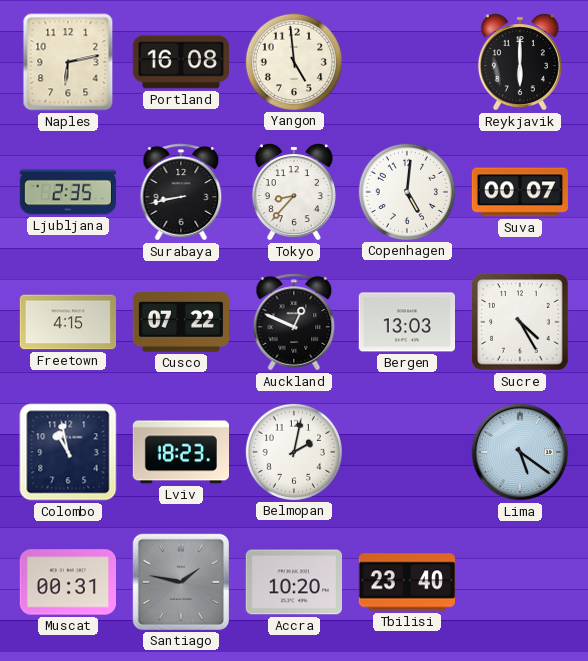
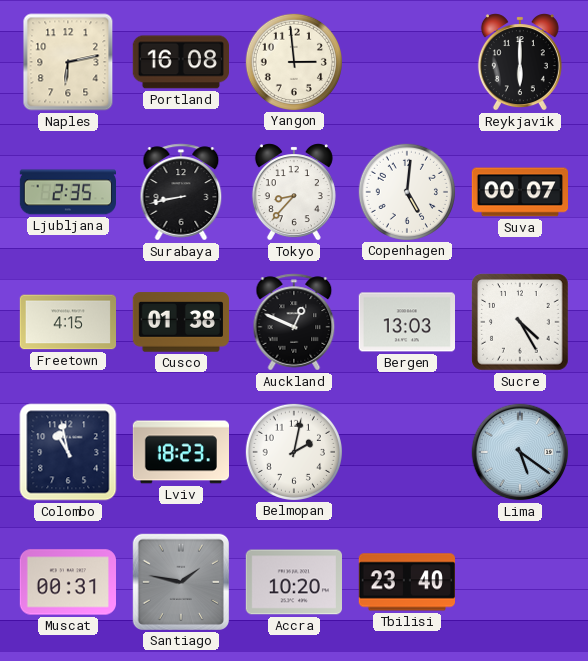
Yangon: 4:59 -> 2:59
Cusco: 07:22 -> 01:38
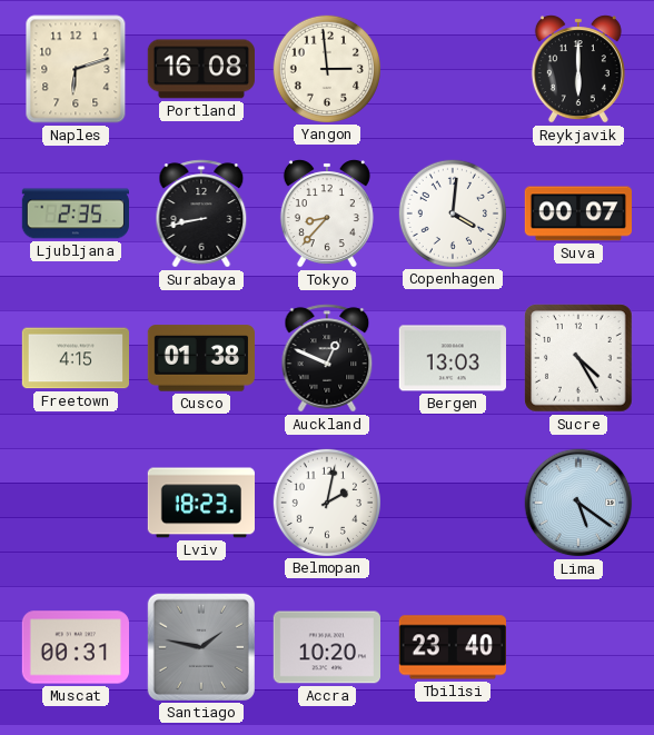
Naples: 6:13 -> 6:12
Copenhagen: 5:01 -> 4:01
Colombo: 10:58 -> none
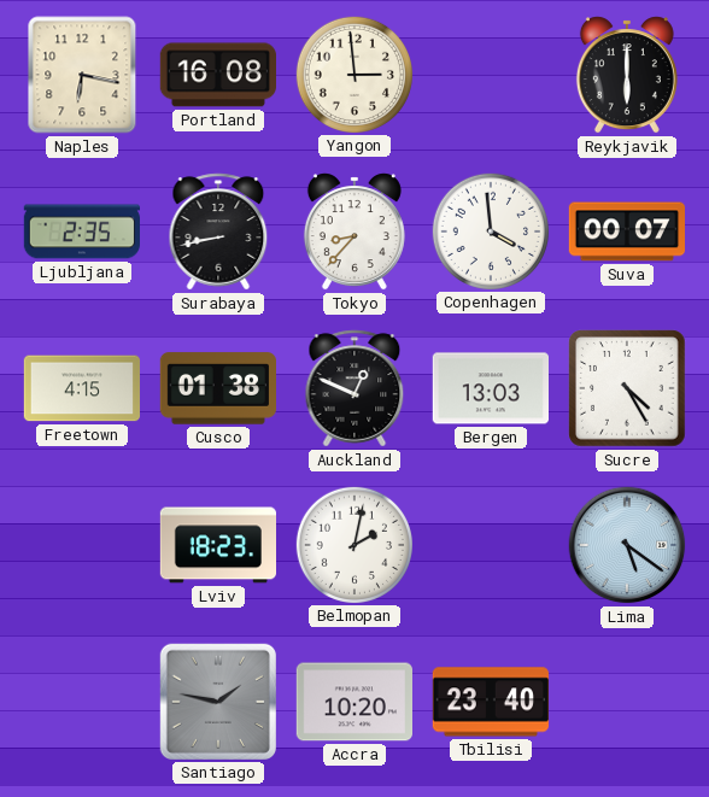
Naples: 6:12 -> 6:17
Copenhagen: 4:01 -> 3:59
Muscat: 00:31 -> none
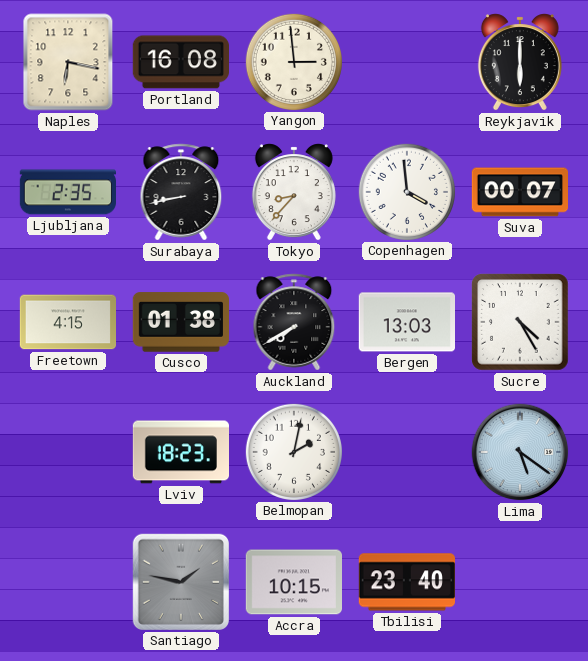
Auckland: 12:49 -> 7:40
Accra: 10:20 -> 10:15
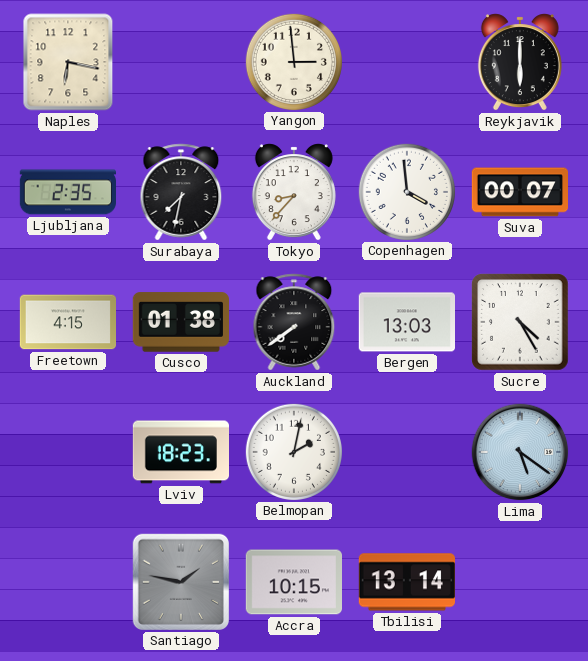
Portland: 16:08 -> none
Surabaya: 8:43 -> 7:32
Auckland: 7:40 -> 7:39
Tbilisi: 23:40 -> 13:14
